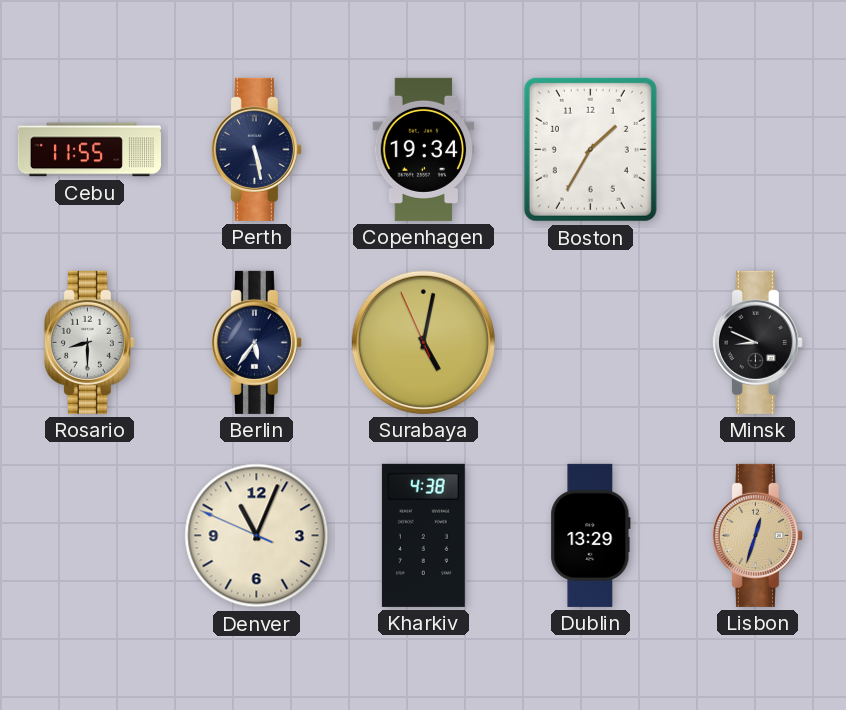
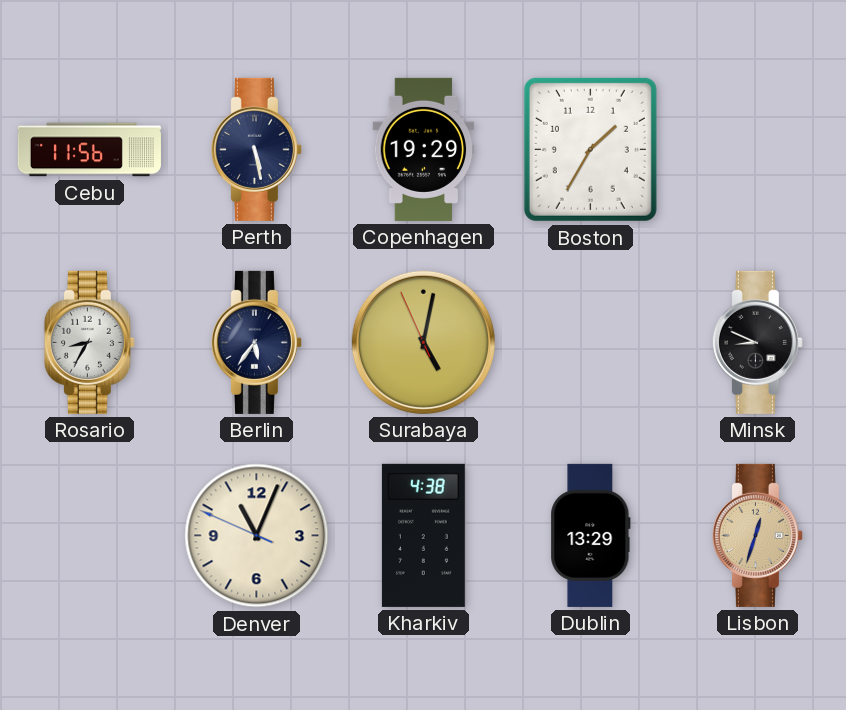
Cebu: 11:55 -> 11:56
Copenhagen: 19:34 -> 19:29
Rosario: 8:30 -> 8:35
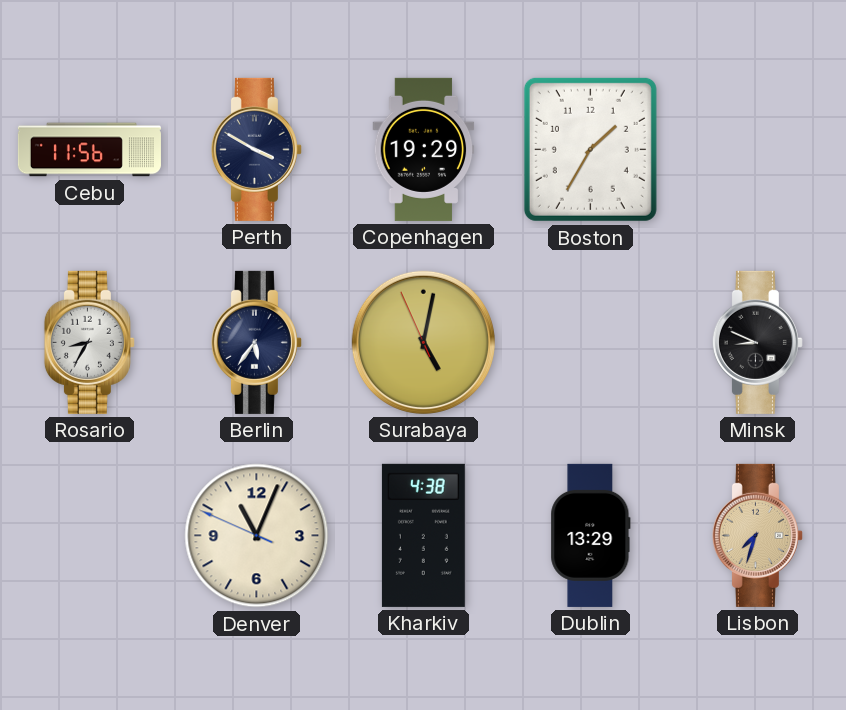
Perth: 5:28 -> 3:50
Lisbon: 12:33 -> 7:33
